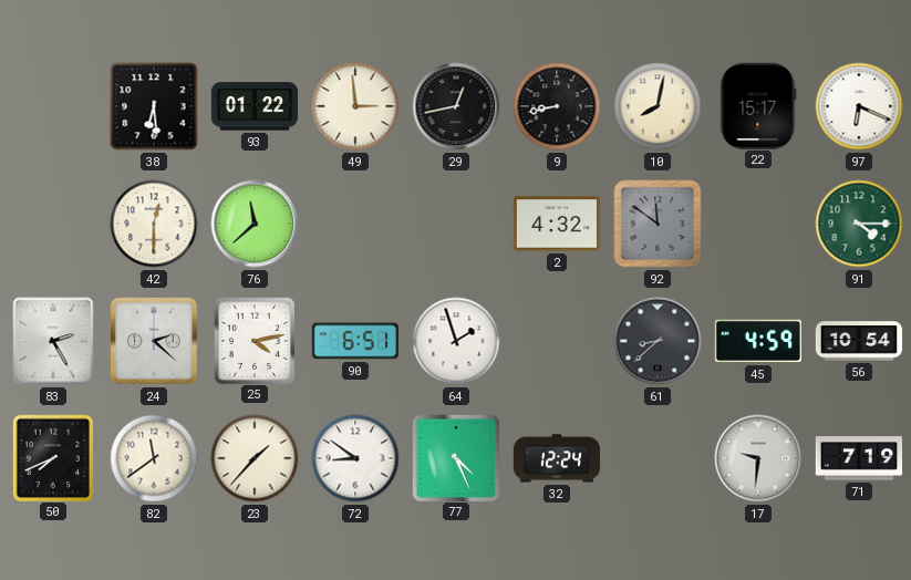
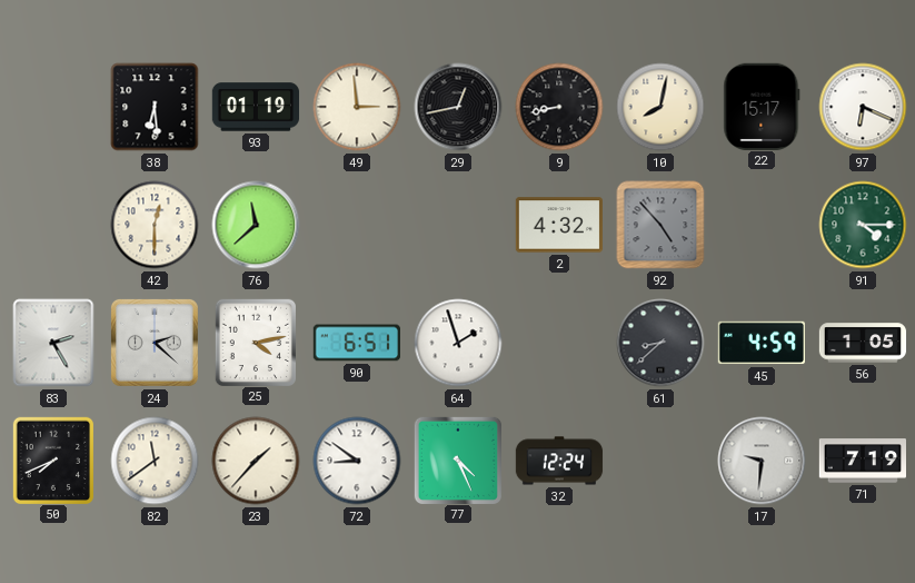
93: 01:22 -> 01:19
92: 11:51 -> 4:53
56: 10:54 -> 1:05
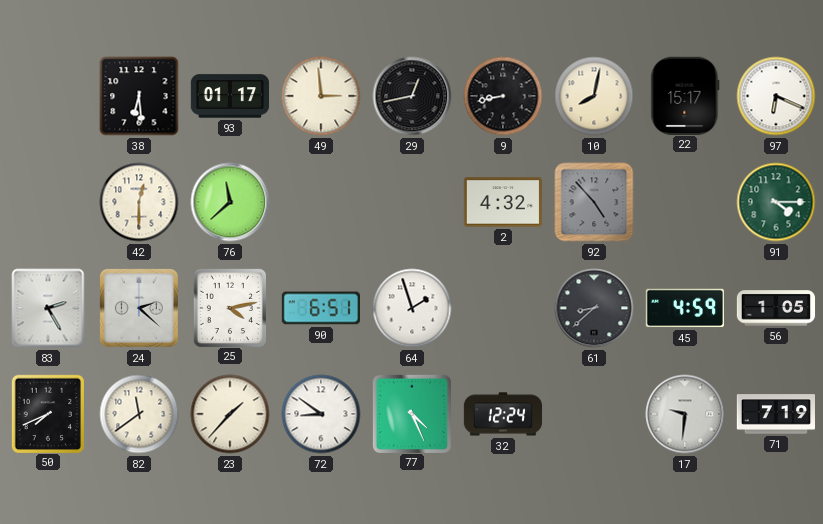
93: 01:19 -> 01:17
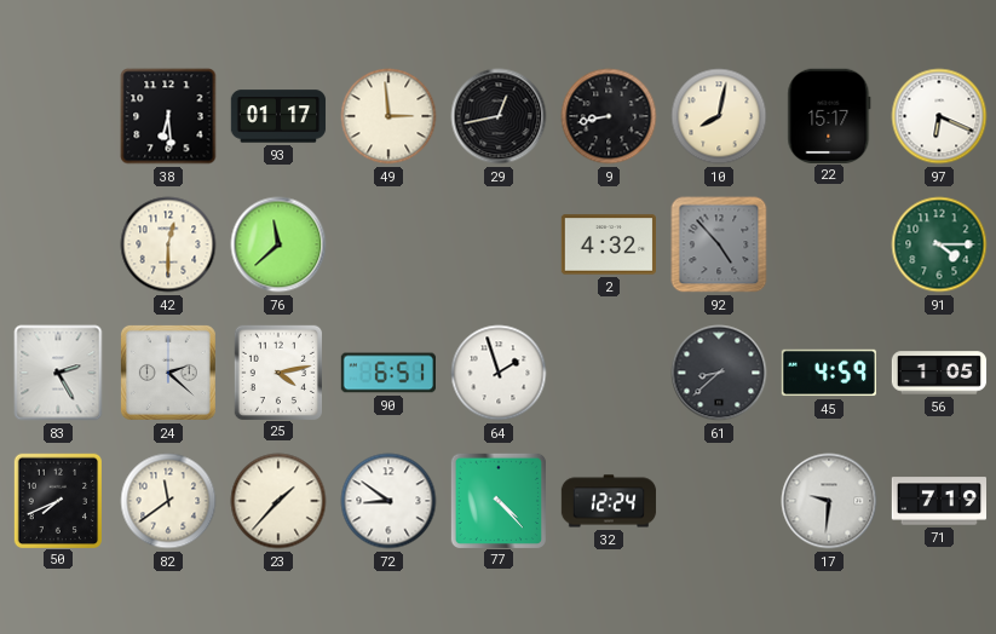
77: 4:26 -> 4:23
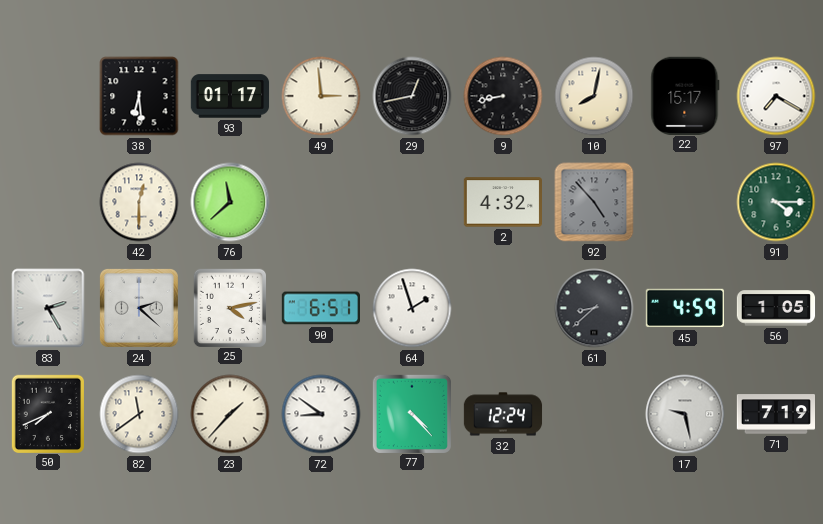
97: 6:19 -> 7:20
17: 9:31 -> 9:28
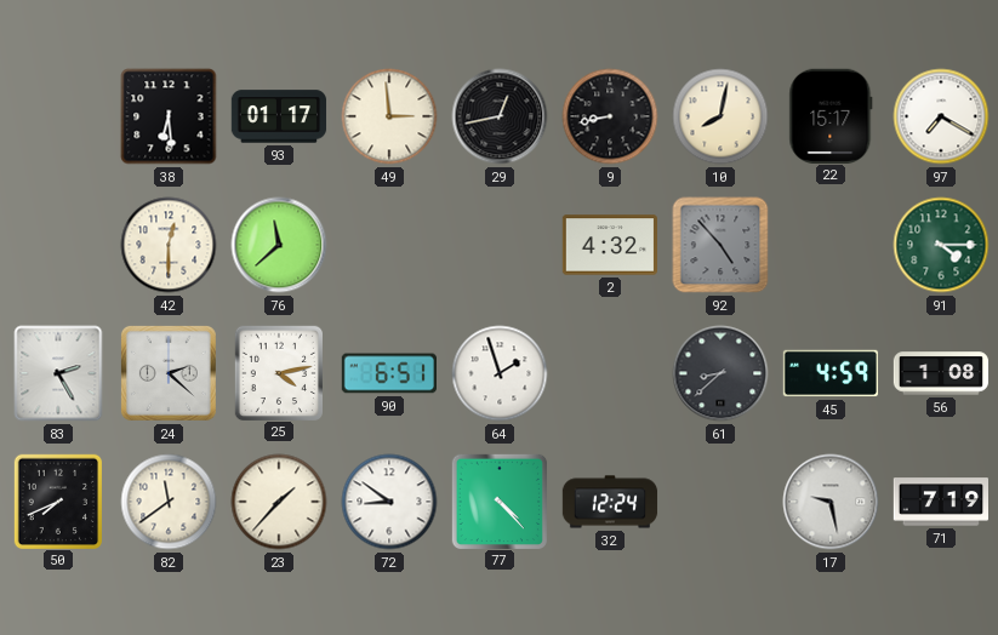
56: 1:05 -> 1:08
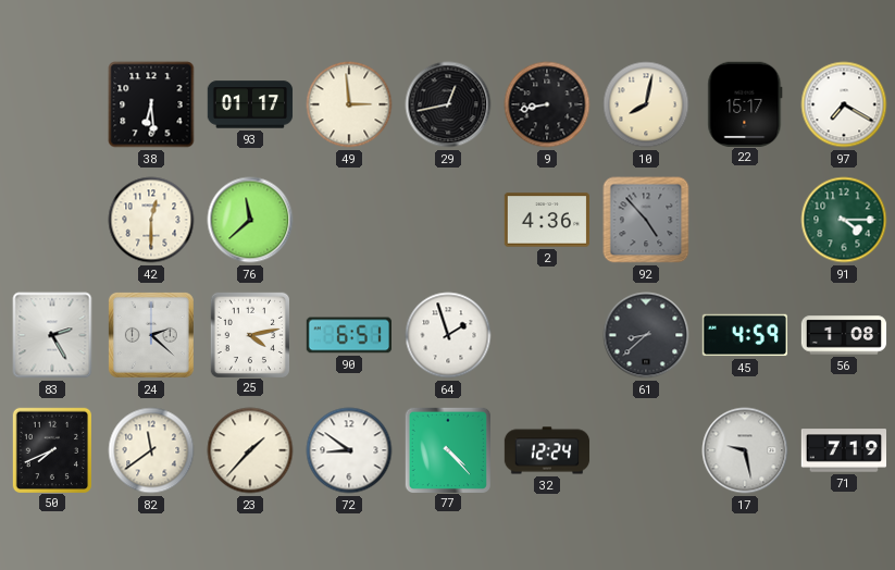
2: 4:32 -> 4:36
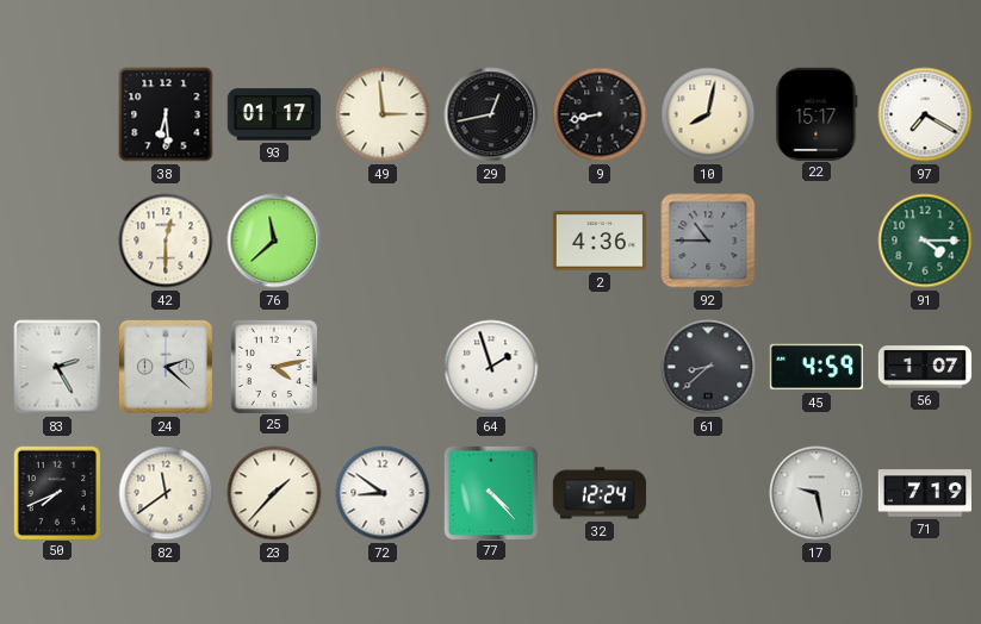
92: 4:53 -> 10:45
90: 6:51 -> none
56: 1:08 -> 1:07
